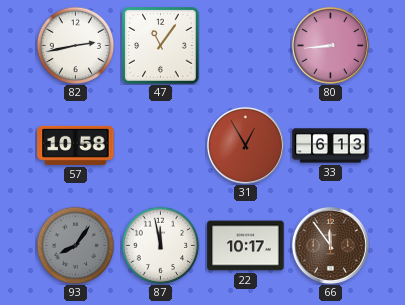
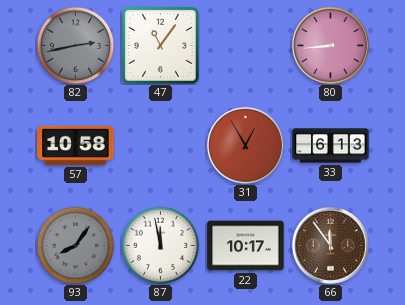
82 dial: white -> grey
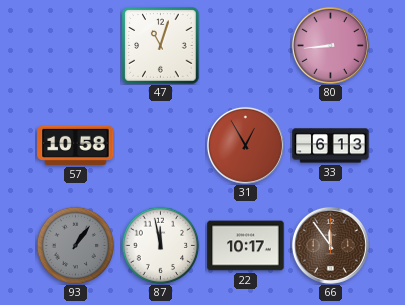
82: 2:43 -> none
47: 11:06 -> 11:03
93: 8:06 -> 1:06
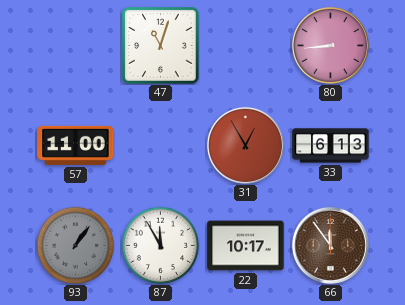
57: 10:58 -> 11:00
87: 11:58 -> 11:55
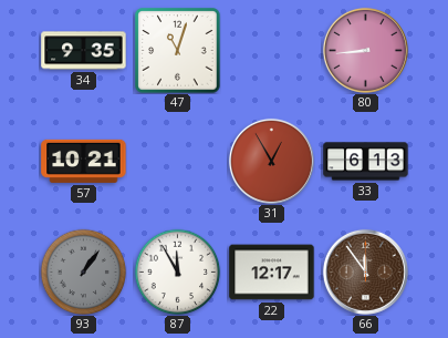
34: none -> 9:35
57: 11:00 -> 10:21
22: 10:17 -> 12:17
